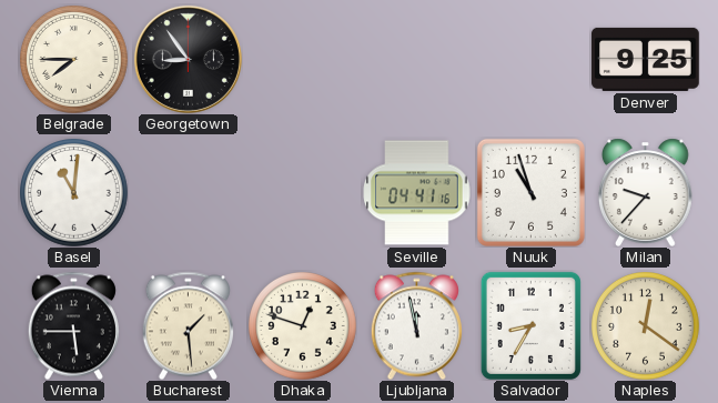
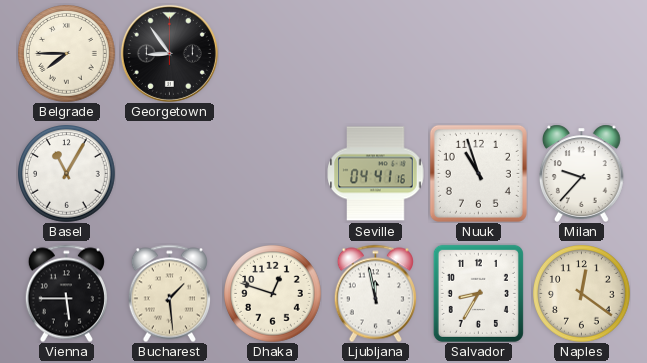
Denver: 9:25 -> none
Basel: 11:01 -> 11:05
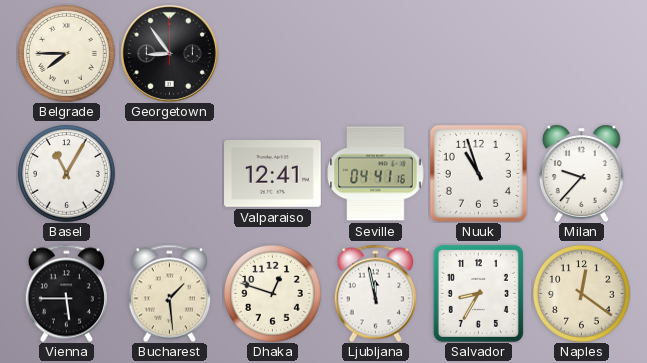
Valparaiso: none -> 12:41
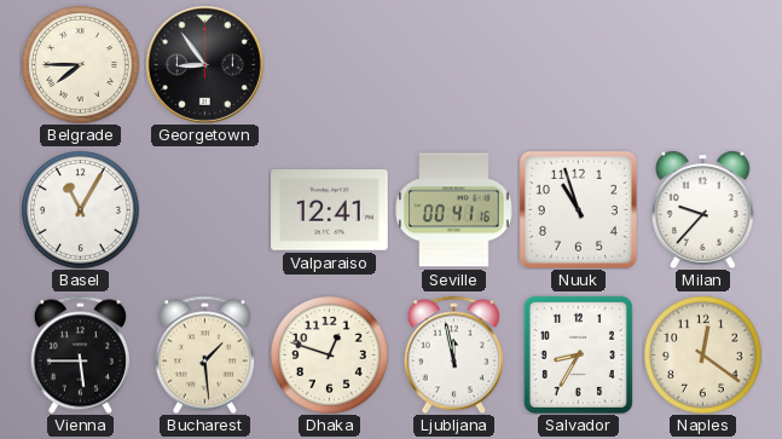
Seville: 04:41 -> 00:41
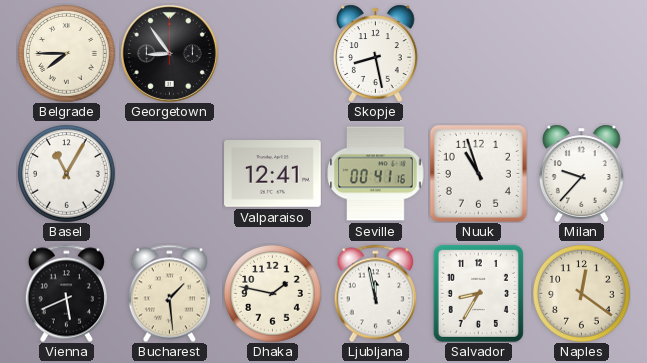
Skopje: none -> 8:28
Vienna: 5:45 -> 5:41
Dhaka: 12:48 -> 1:47
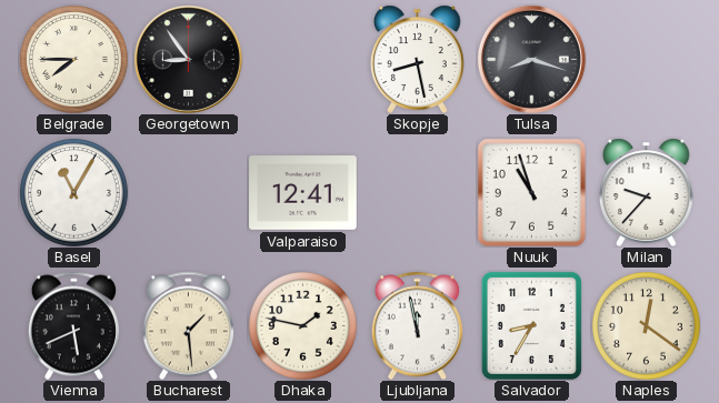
Tulsa: none -> 8:18
Seville: 00:41 -> none
